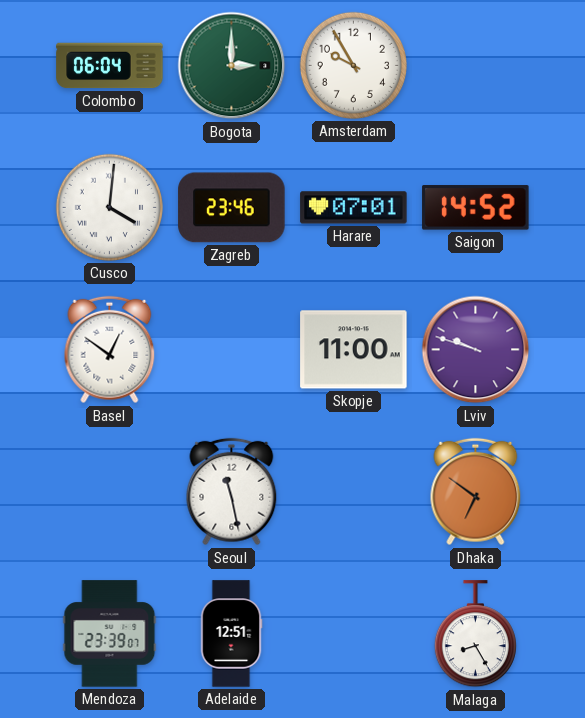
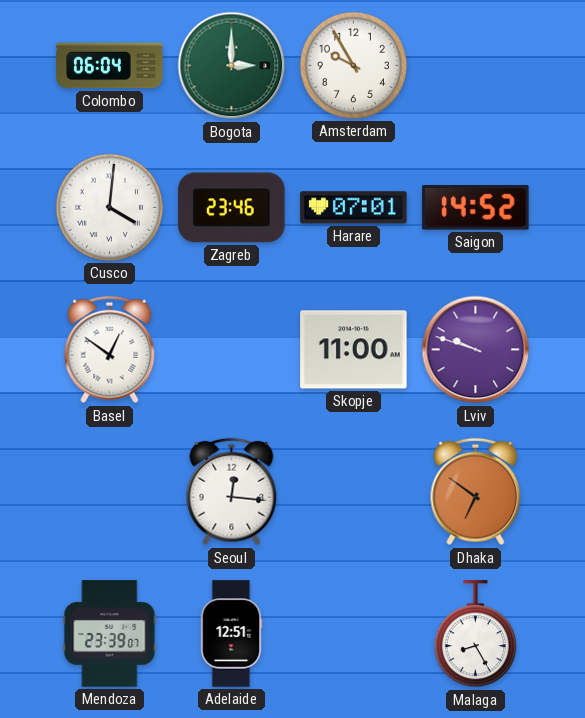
Seoul: 11:28 -> 12:16
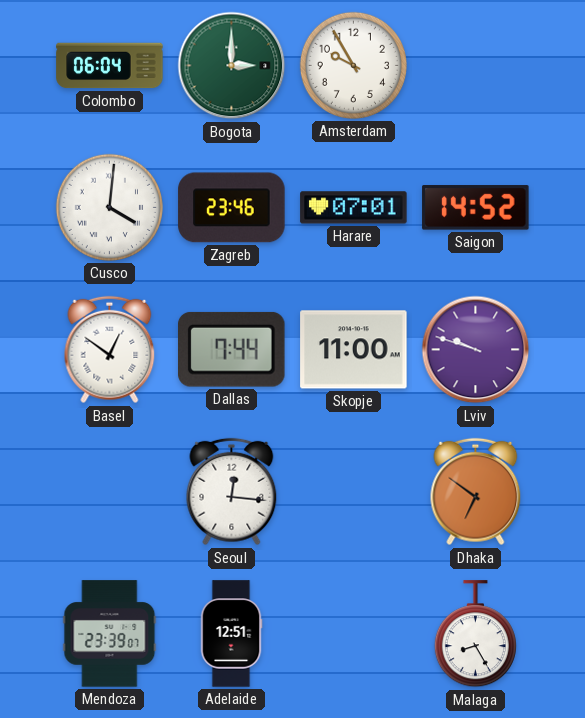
Dallas: none -> 7:44
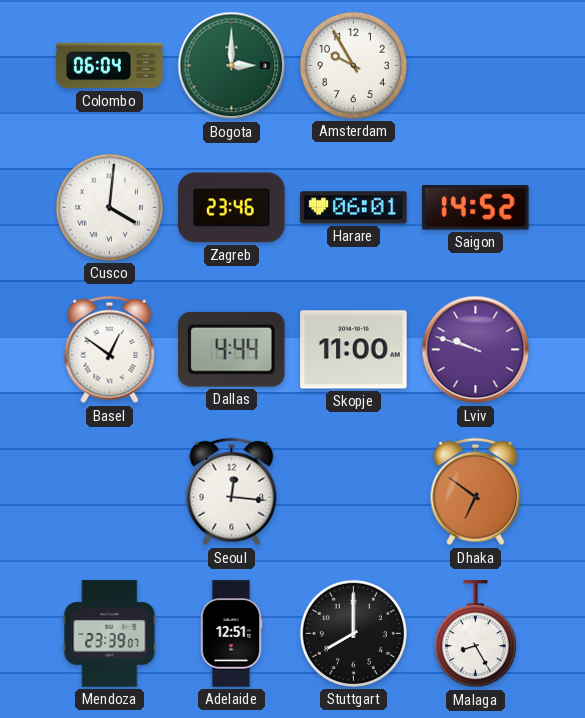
Harare: 07:01 -> 06:01
Dallas: 7:44 -> 4:44
Stuttgart: none -> 8:00
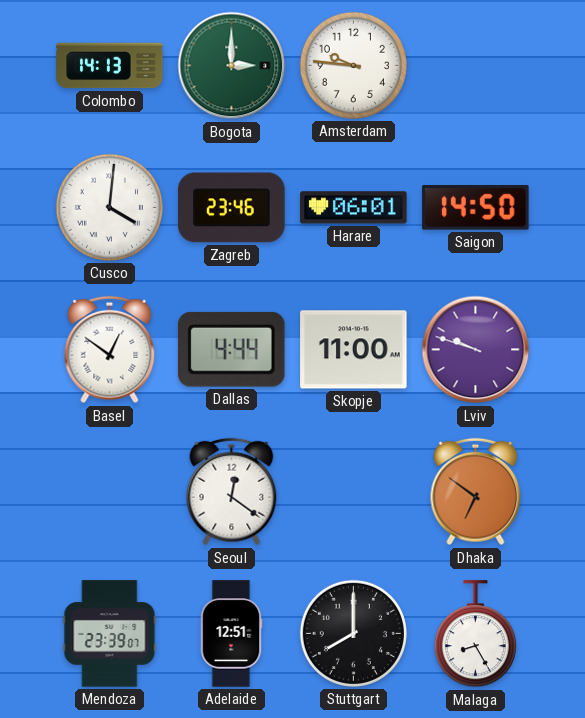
Colombo: 06:04 -> 14:13
Amsterdam: 9:55 -> 9:46
Saigon: 14:52 -> 14:50
Seoul: 12:16 -> 12:21
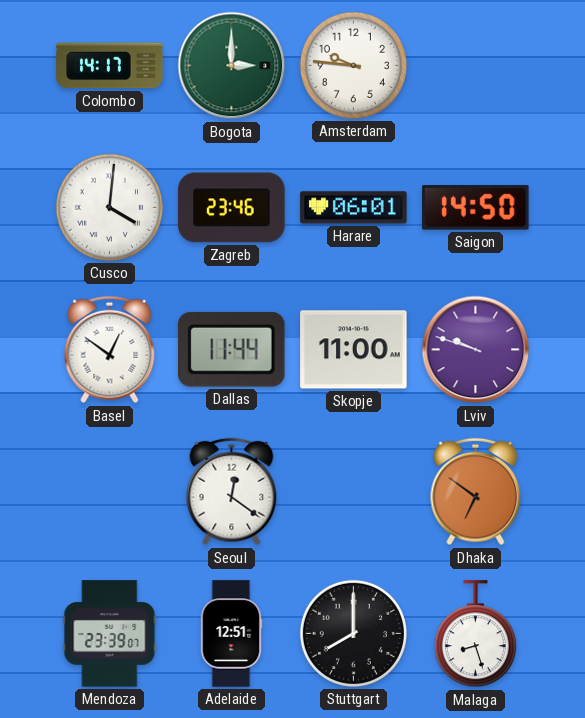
Colombo: 14:13 -> 14:17
Dallas: 4:44 -> 11:44
Malaga: 8:25 -> 8:27
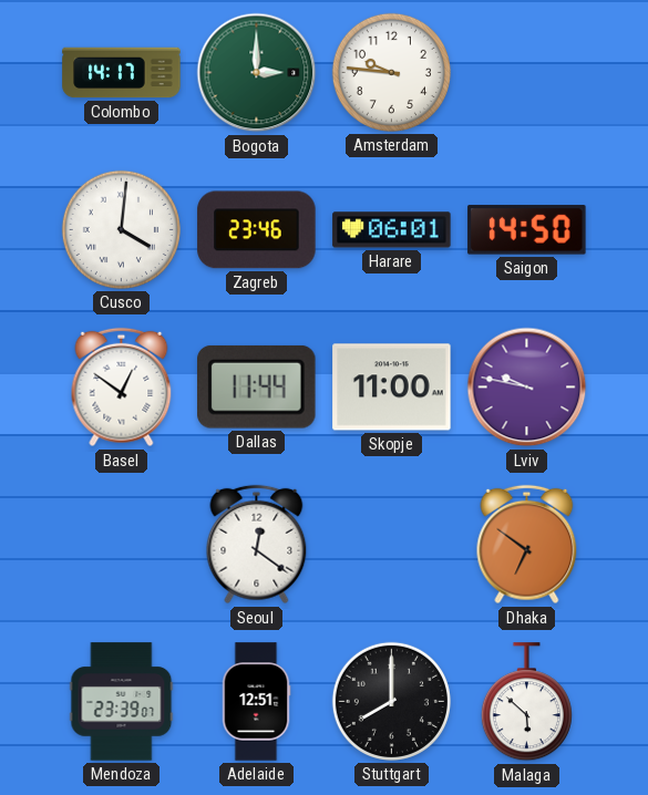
Lviv: 9:48 -> 9:47
Malaga: 8:27 -> 5:52
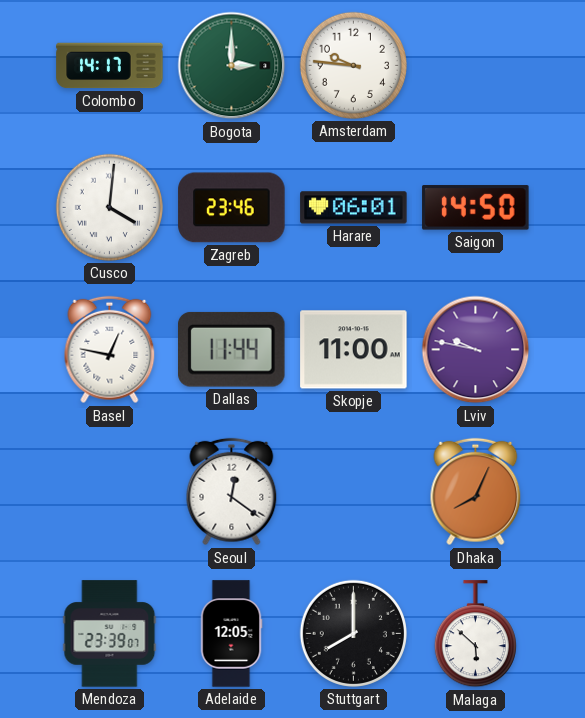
Basel: 12:51 -> 12:47
Dhaka: 6:51 -> 8:04
Adelaide: 12:51 -> 12:05
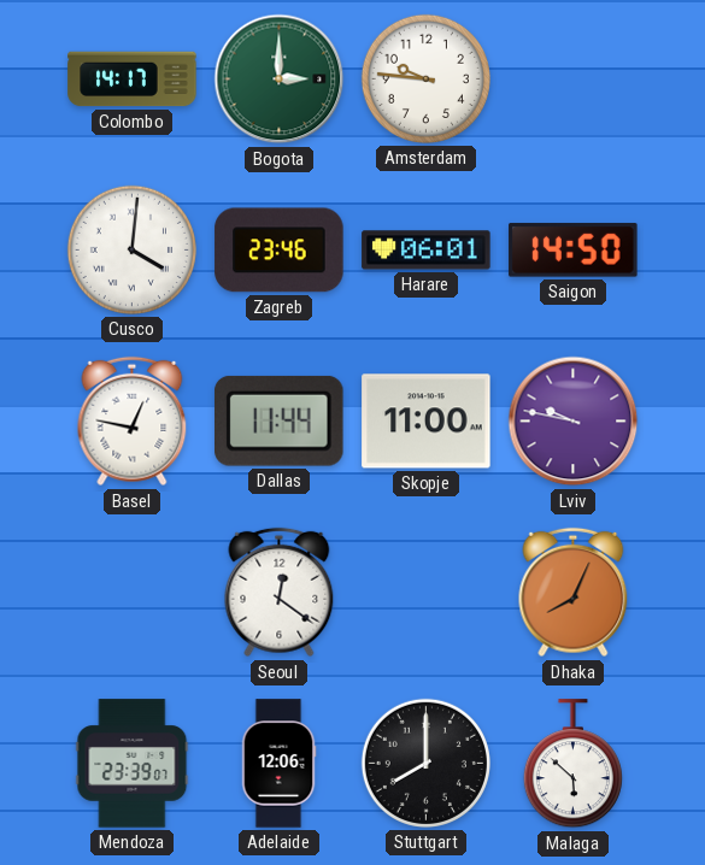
Adelaide: 12:05 -> 12:06
